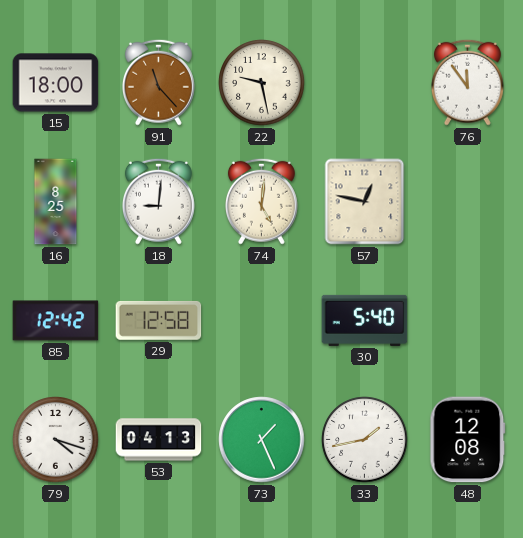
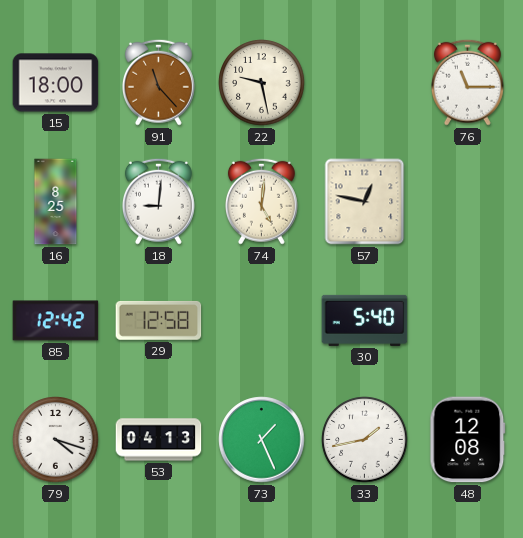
76: 11:54 -> 11:15
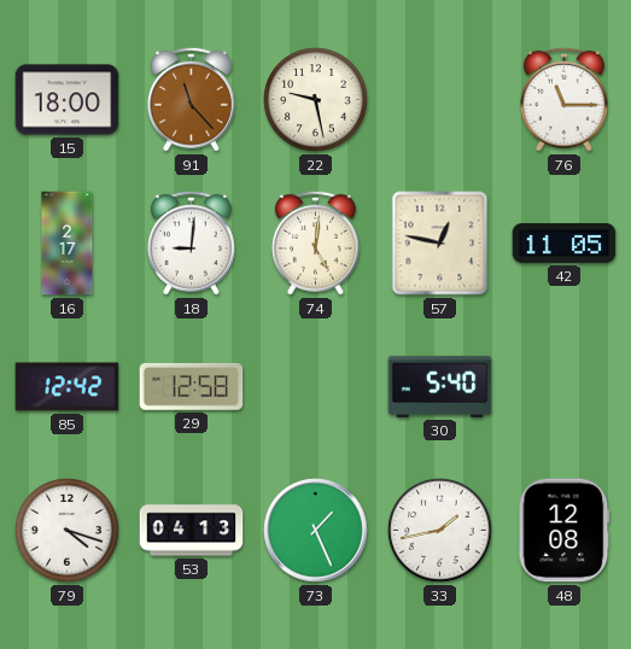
16: 8:25 -> 2:17
42: none -> 11:05
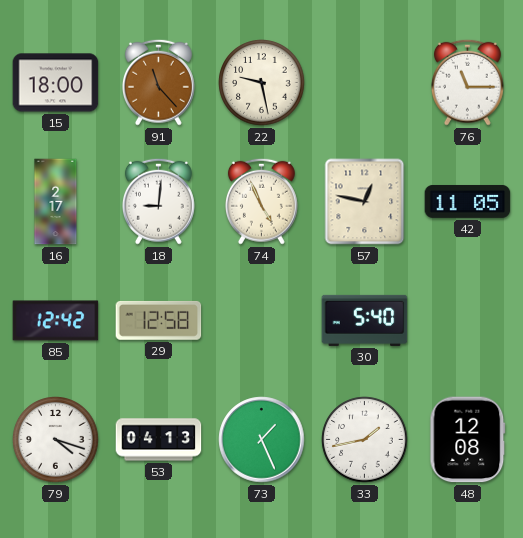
74: 5:01 -> 4:56
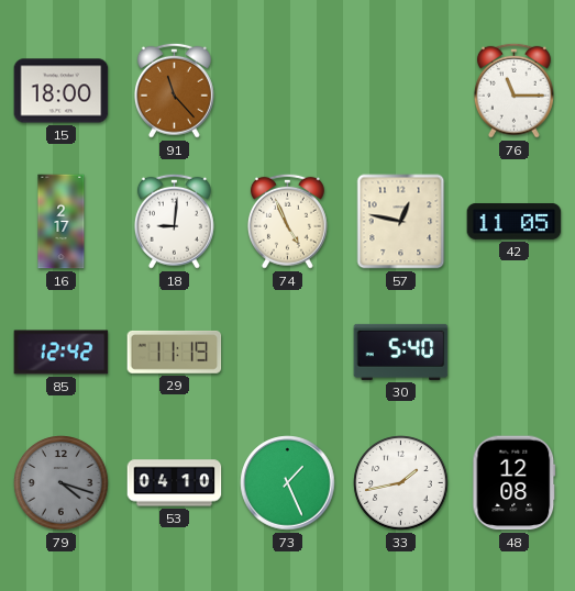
22: 9:28 -> none
29: 12:58 -> 11:19
79 dial: white -> grey
53: 04:13 -> 04:10
